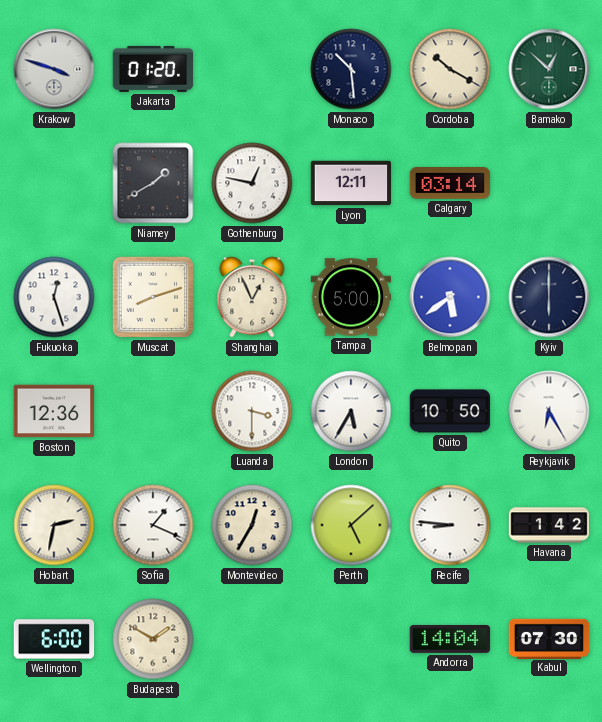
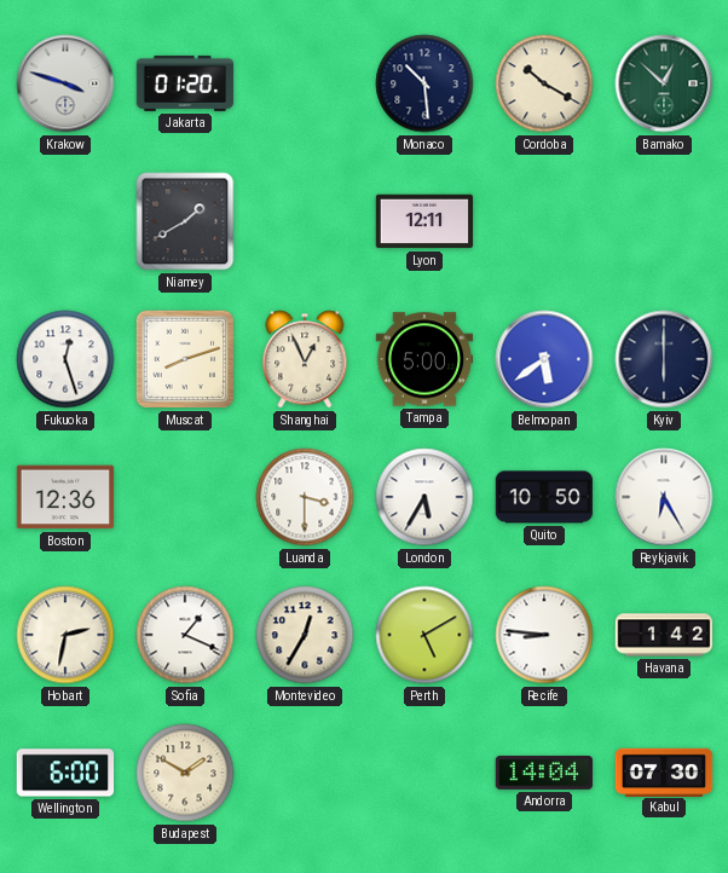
Gothenburg: 12:47 -> none
Calgary: 03:14 -> none
Perth: 5:08 -> 5:10
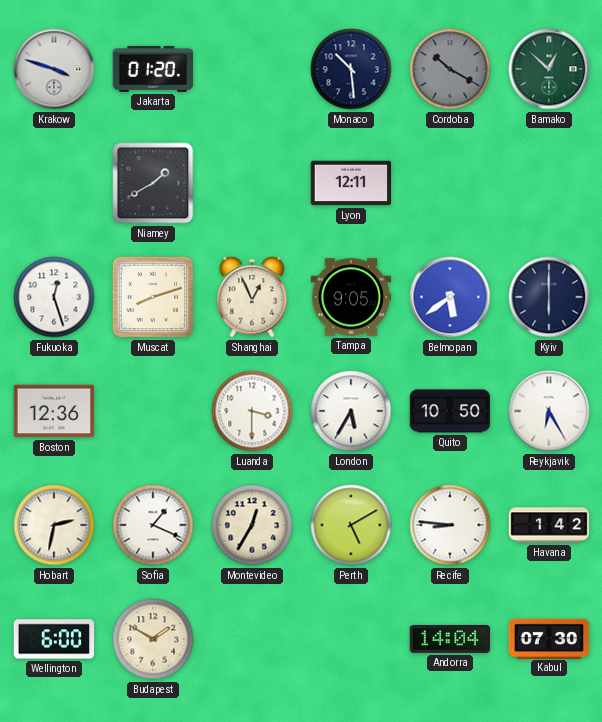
Cordoba dial: cream -> grey
Tampa: 5:00 -> 9:05
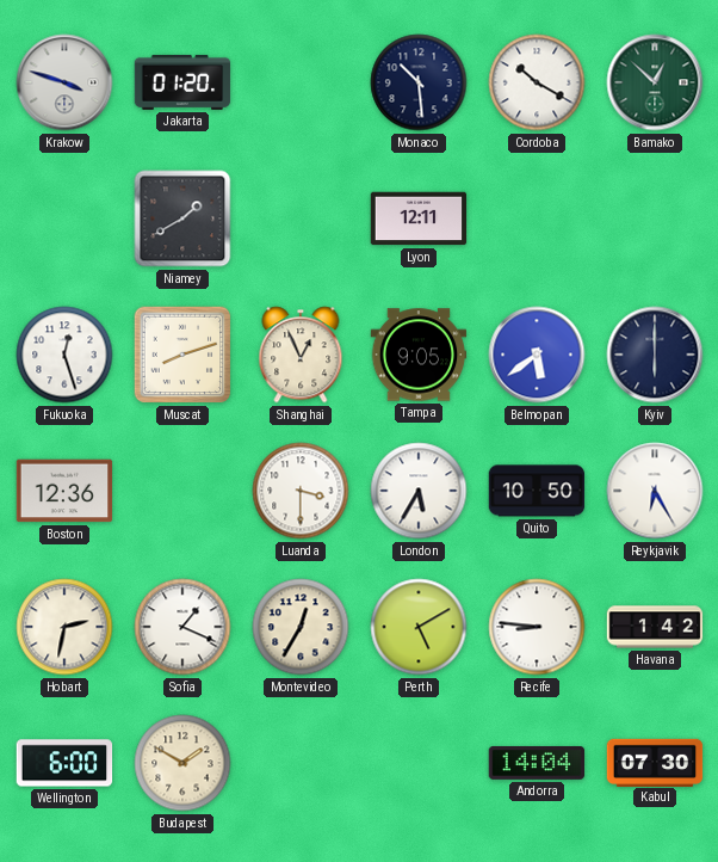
Cordoba dial: grey -> white
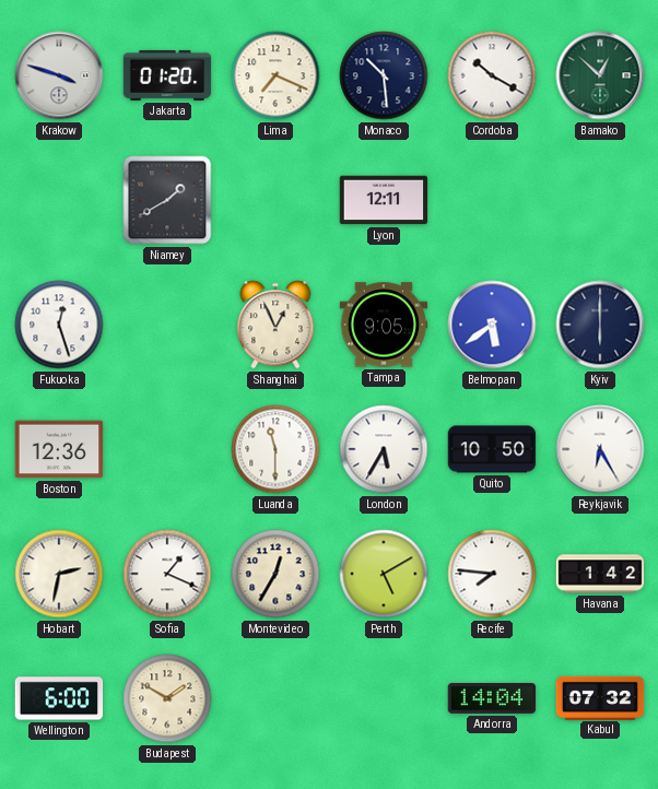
Lima: none -> 7:19
Muscat: 8:12 -> none
Luanda: 3:30 -> 11:30
Recife: 8:46 -> 7:46
Kabul: 07:30 -> 07:32
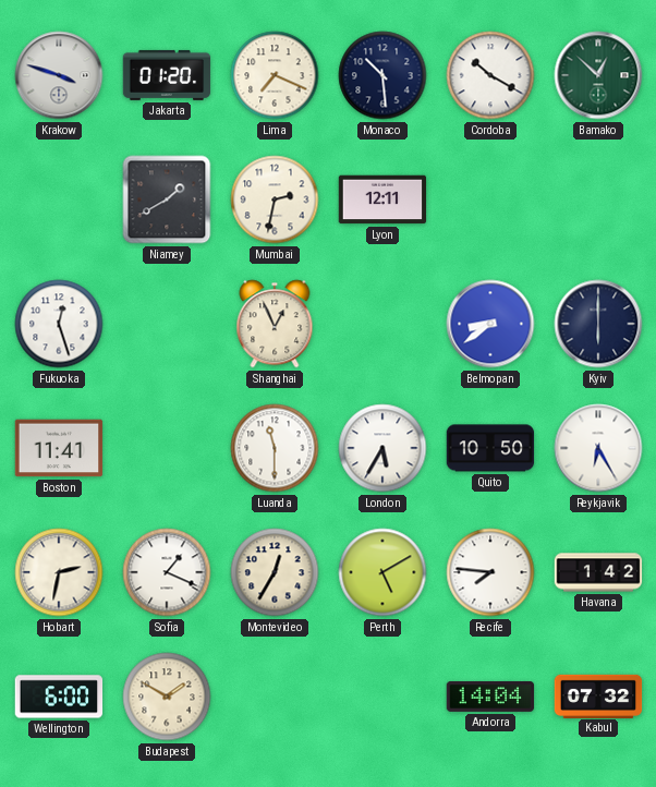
Mumbai: none -> 2:32
Tampa: 9:05 -> none
Belmopan: 5:39 -> 8:39
Boston: 12:36 -> 11:41
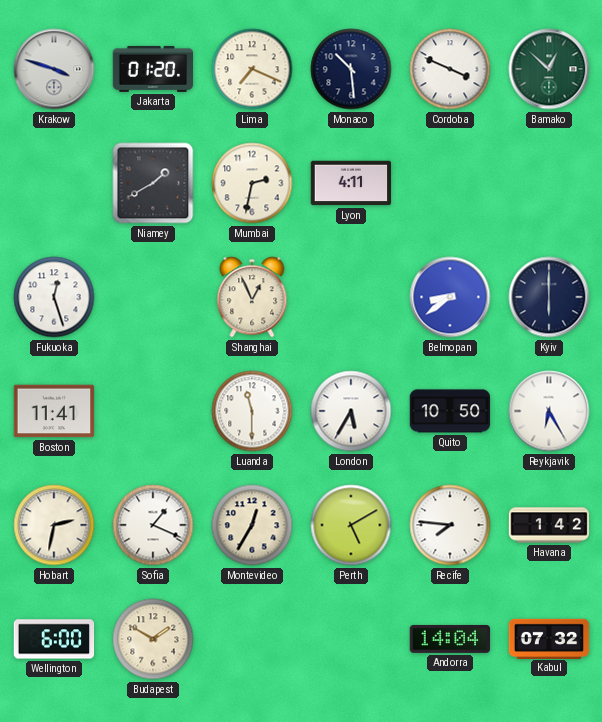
Cordoba: 10:20 -> 3:49
Lyon: 12:11 -> 4:11
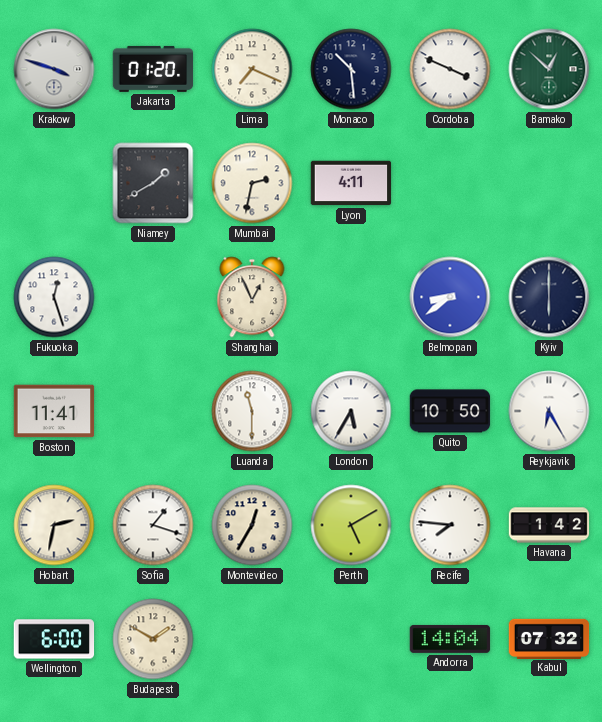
Sofia: 1:19 -> 1:18
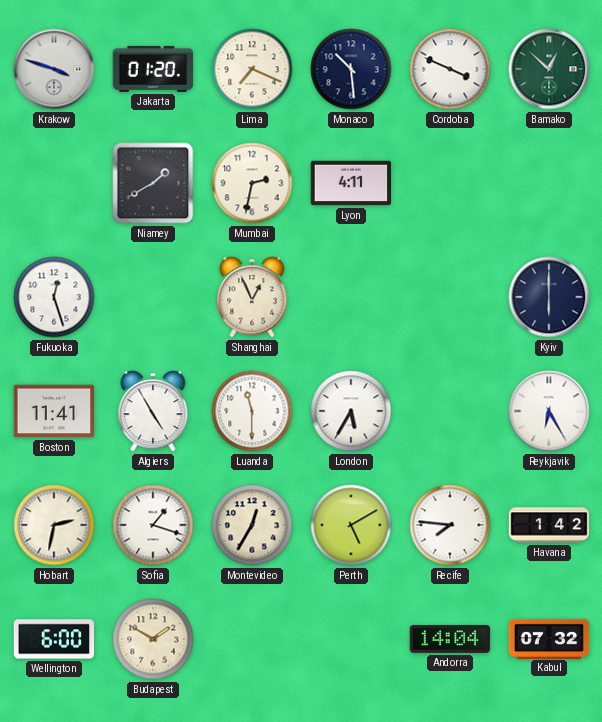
Belmopan: 8:39 -> none
Algiers: none -> 4:55
Quito: 10:50 -> none
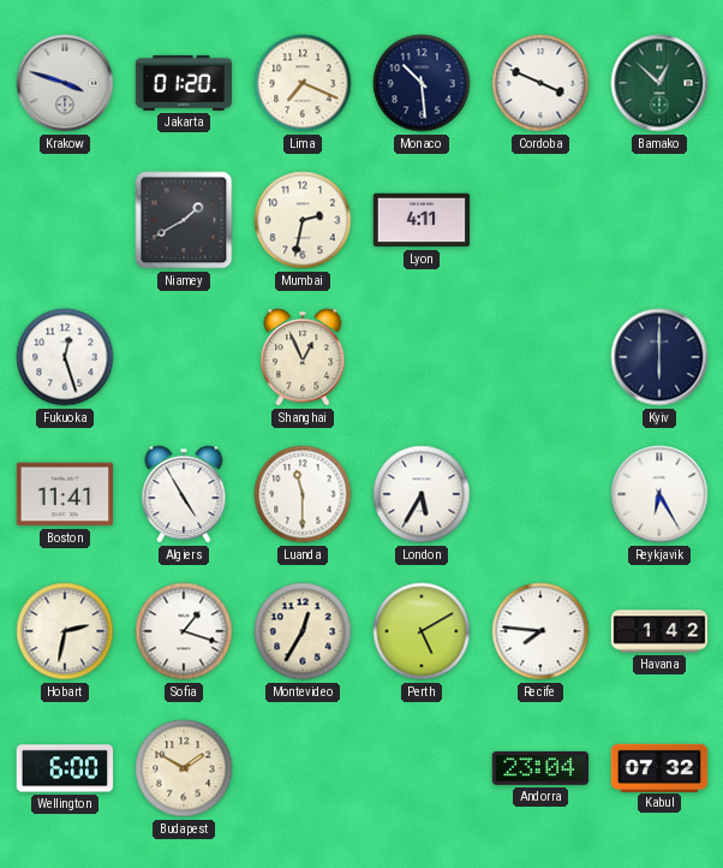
Andorra: 14:04 -> 23:04
